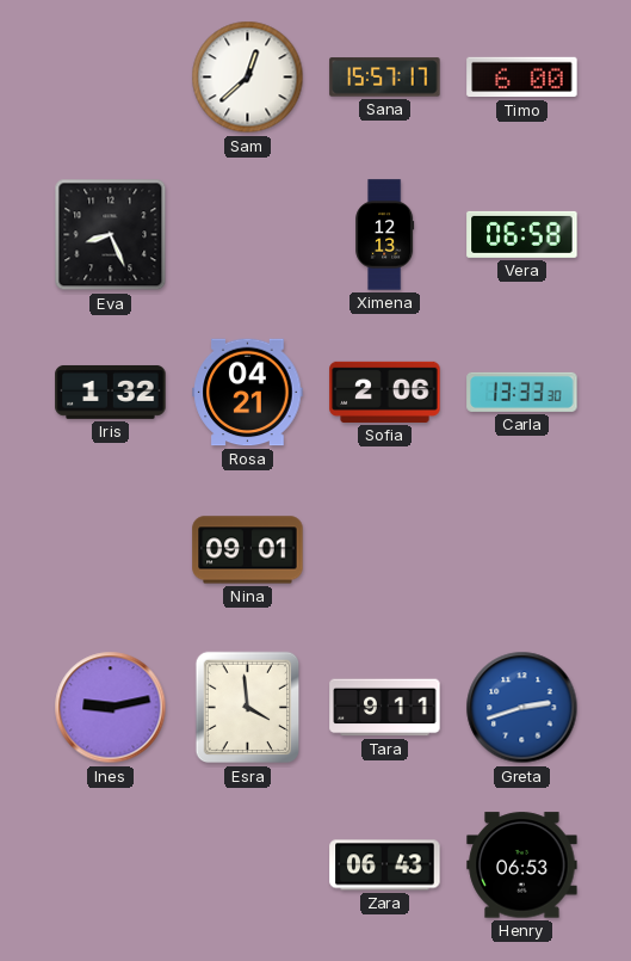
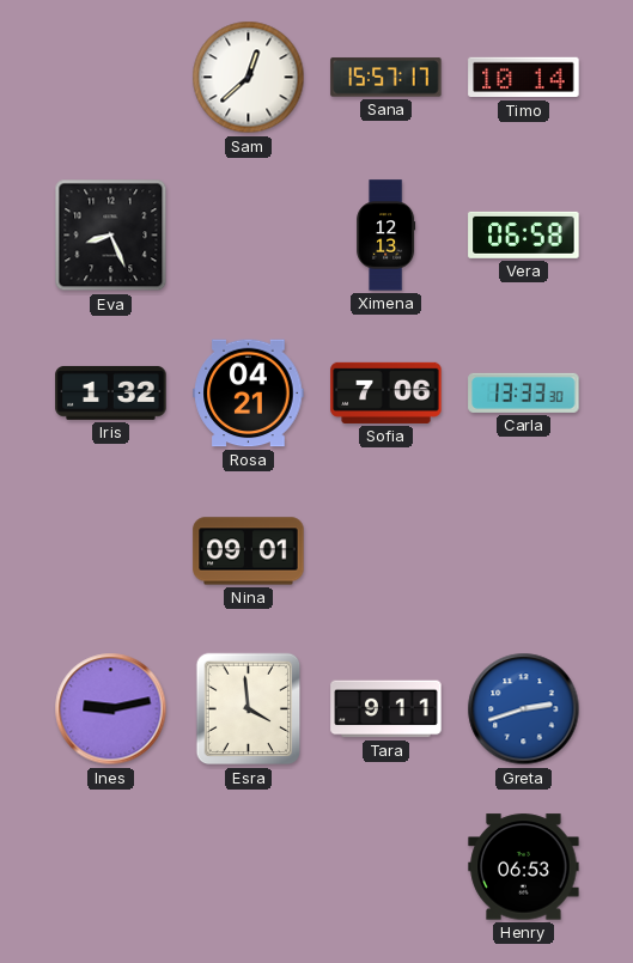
Timo: 6:00 -> 10:14
Sofia: 2:06 -> 7:06
Zara: 06:43 -> none
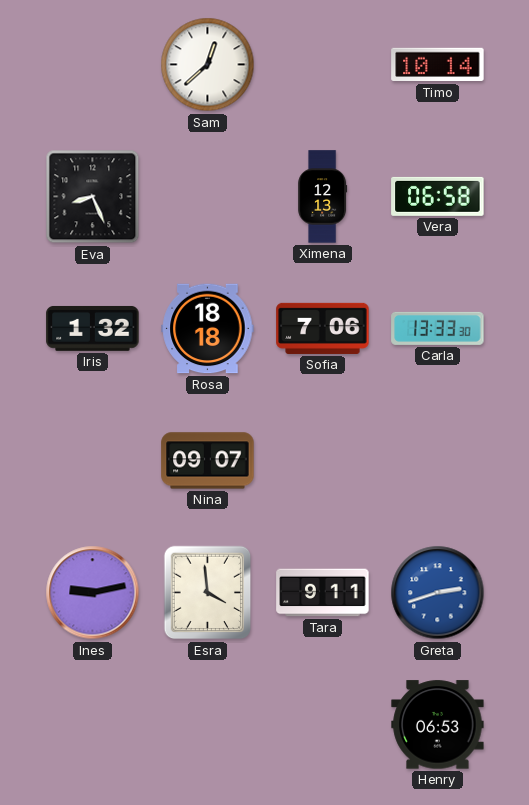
Sana: 15:57 -> none
Rosa: 04:21 -> 18:18
Nina: 09:01 -> 09:07
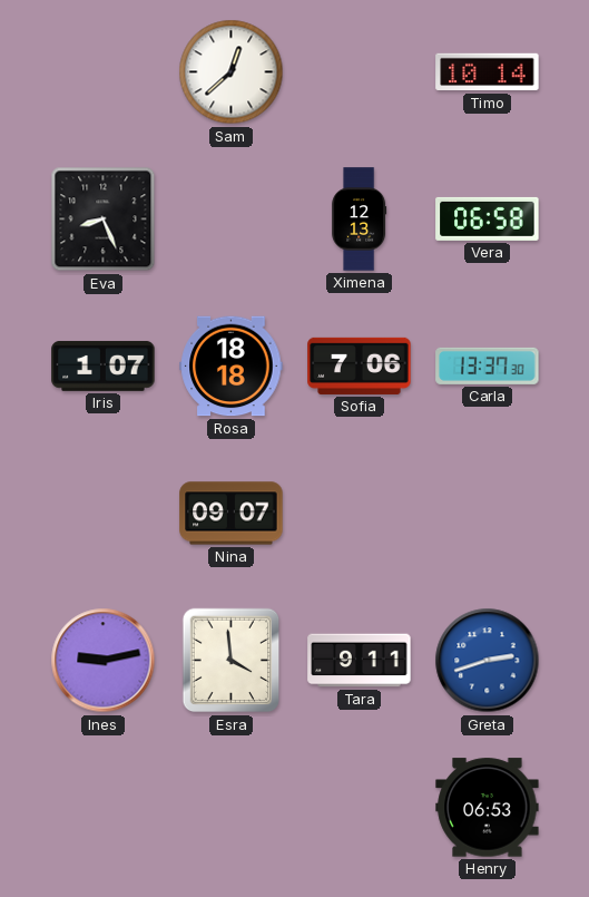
Iris: 1:32 -> 1:07
Carla: 13:33 -> 13:37
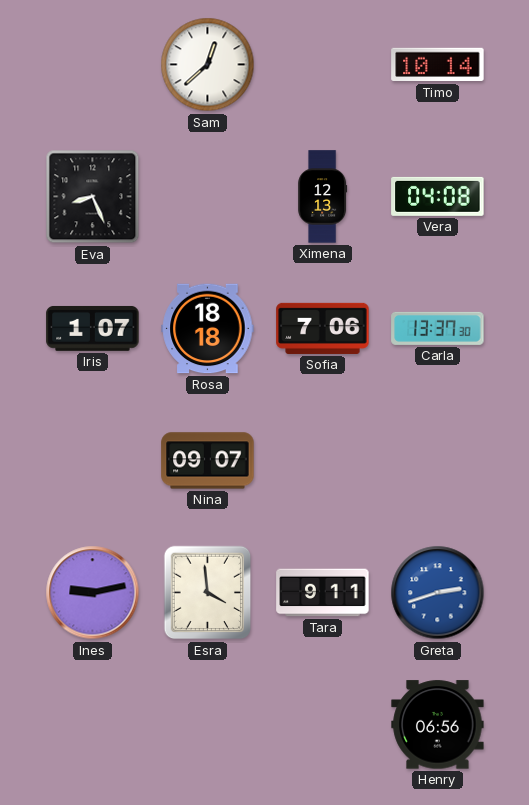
Vera: 06:58 -> 04:08
Henry: 06:53 -> 06:56
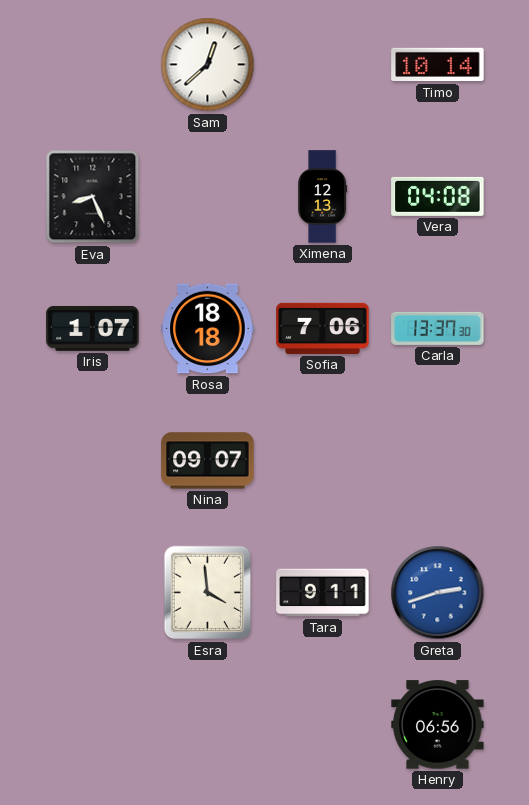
Ines: 9:13 -> none
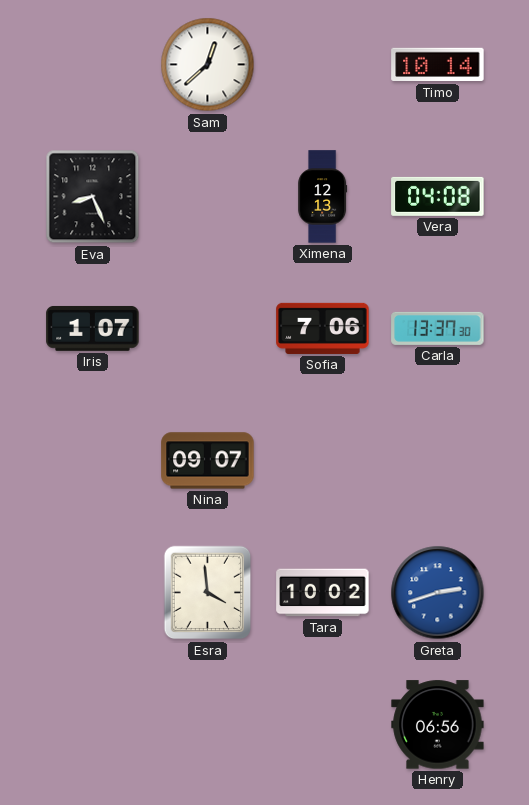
Rosa: 18:18 -> none
Tara: 9:11 -> 10:02
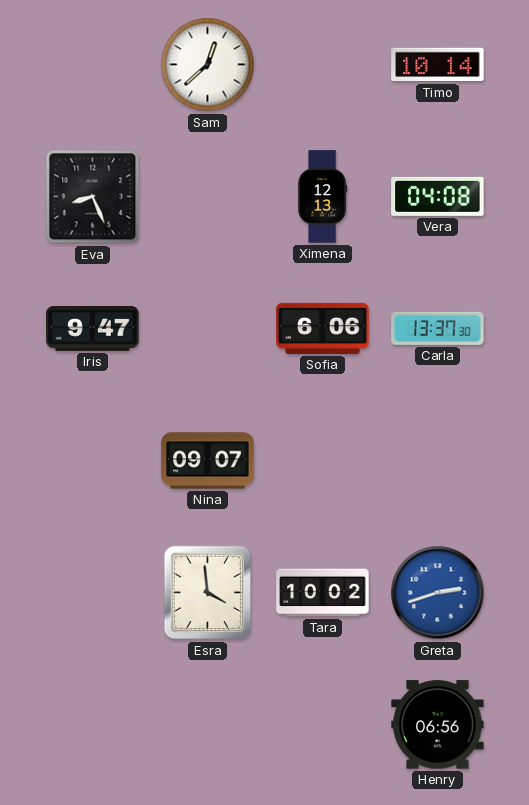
Iris: 1:07 -> 9:47
Sofia: 7:06 -> 6:06
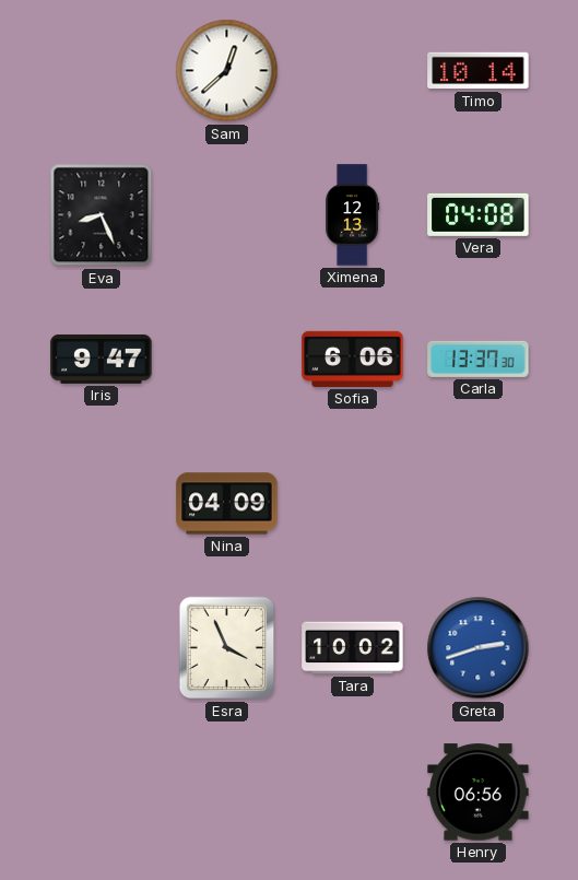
Nina: 09:07 -> 04:09
Esra: 3:59 -> 3:56
